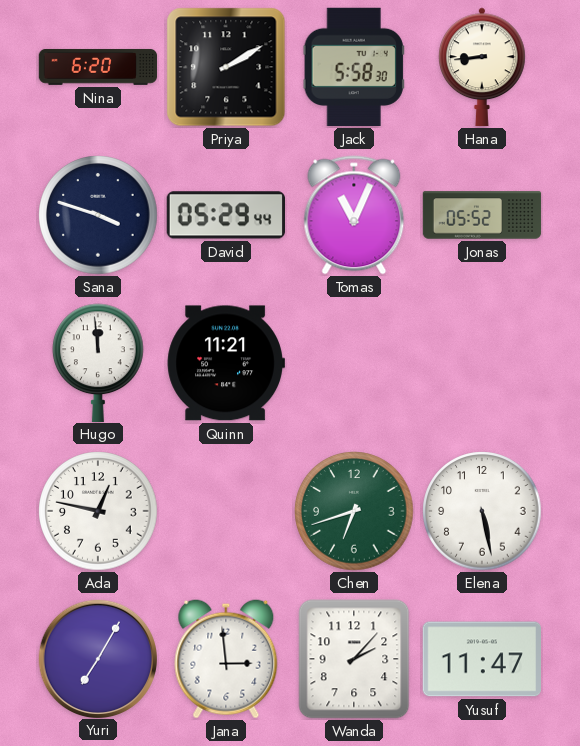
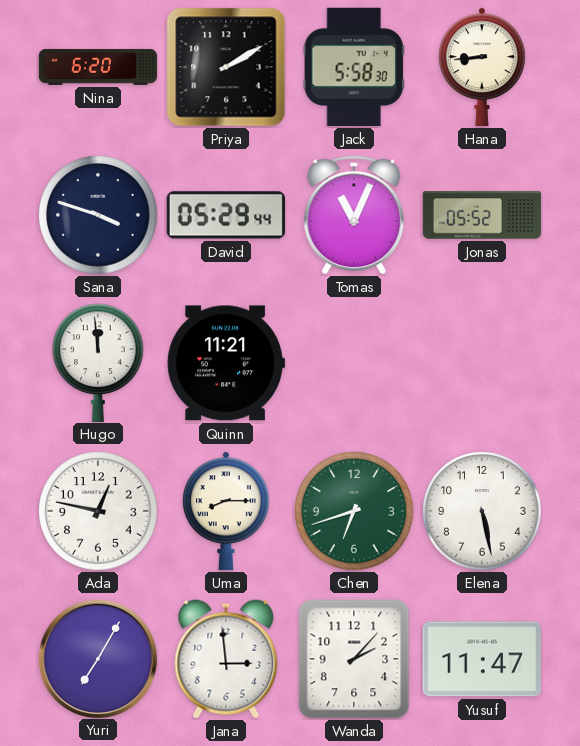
Uma: none -> 8:15
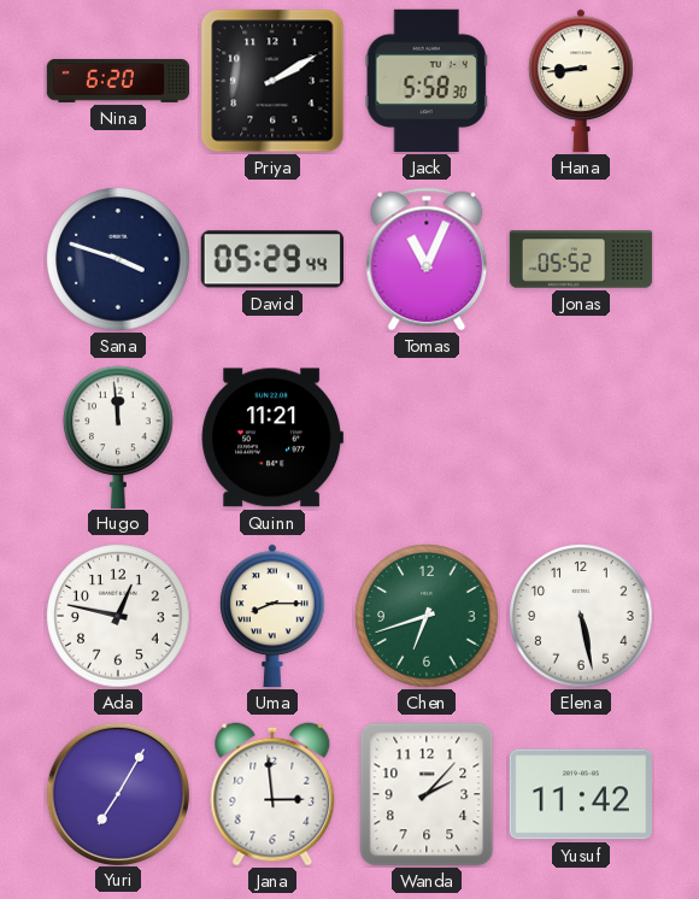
Yusuf: 11:47 -> 11:42
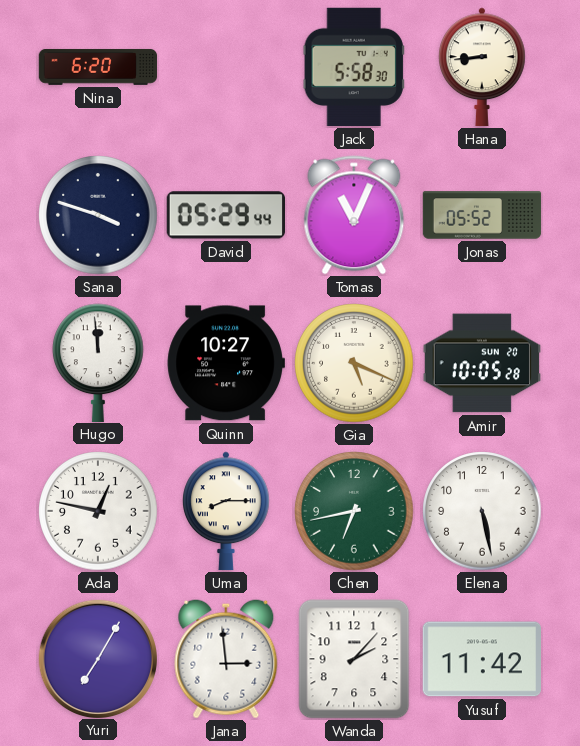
Priya: 2:10 -> none
Quinn: 11:21 -> 10:27
Gia: none -> 5:19
Amir: none -> 10:05
Chen: 6:42 -> 6:43
